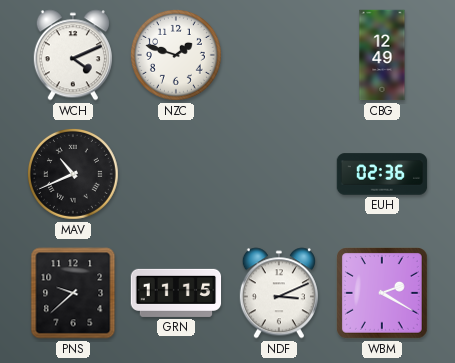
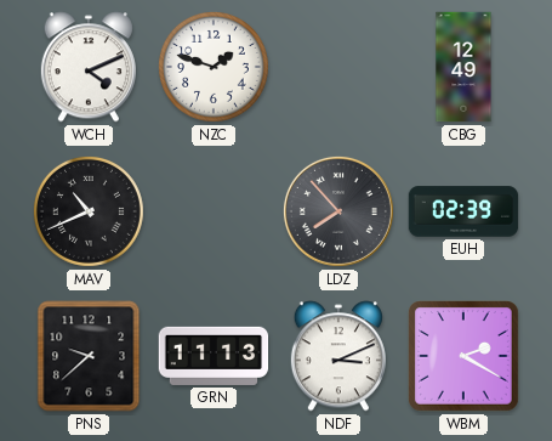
LDZ: none -> 7:53
EUH: 02:36 -> 02:39
GRN: 11:15 -> 11:13
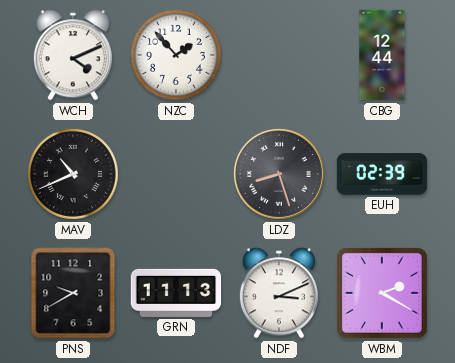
NZC: 1:48 -> 1:53
CBG: 12:49 -> 12:44
LDZ: 7:53 -> 8:27
PNS: 9:38 -> 9:40
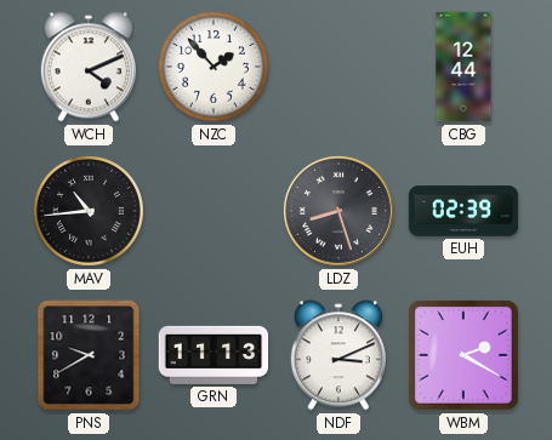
MAV: 10:41 -> 10:44
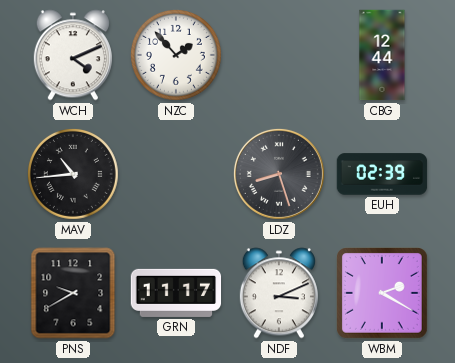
GRN: 11:13 -> 11:17
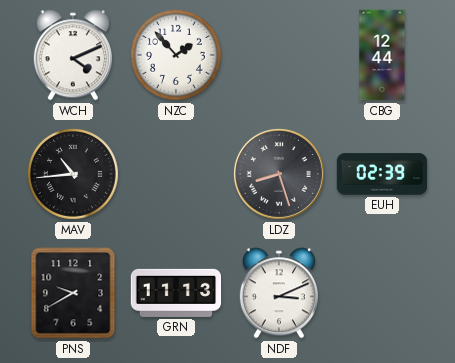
GRN: 11:17 -> 11:13
WBM: 2:20 -> none
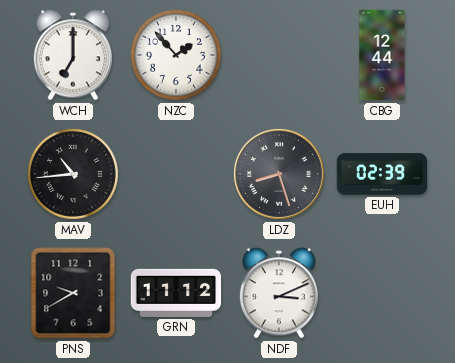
WCH: 4:11 -> 7:00
GRN: 11:13 -> 11:12
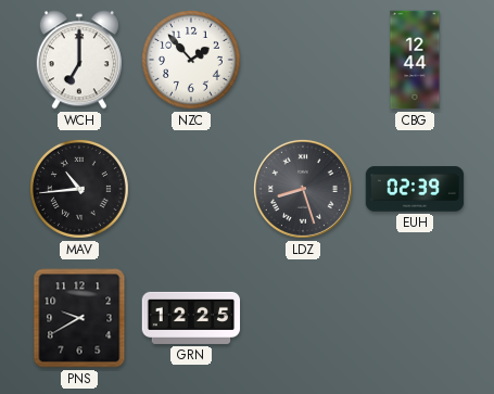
GRN: 11:12 -> 12:25
NDF: 3:11 -> none
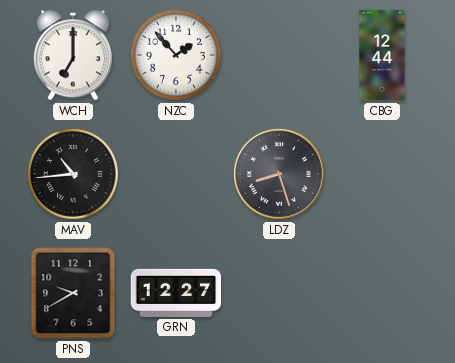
EUH: 02:39 -> none
GRN: 12:25 -> 12:27
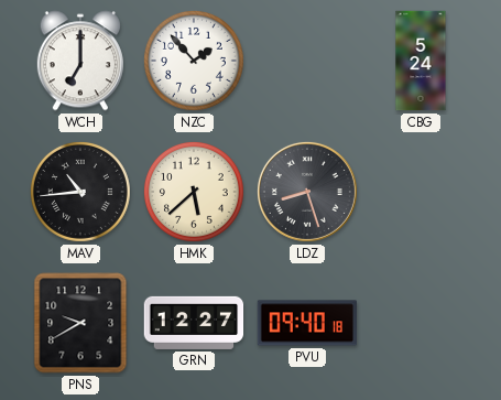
CBG: 12:44 -> 5:24
HMK: none -> 5:38
PVU: none -> 09:40
